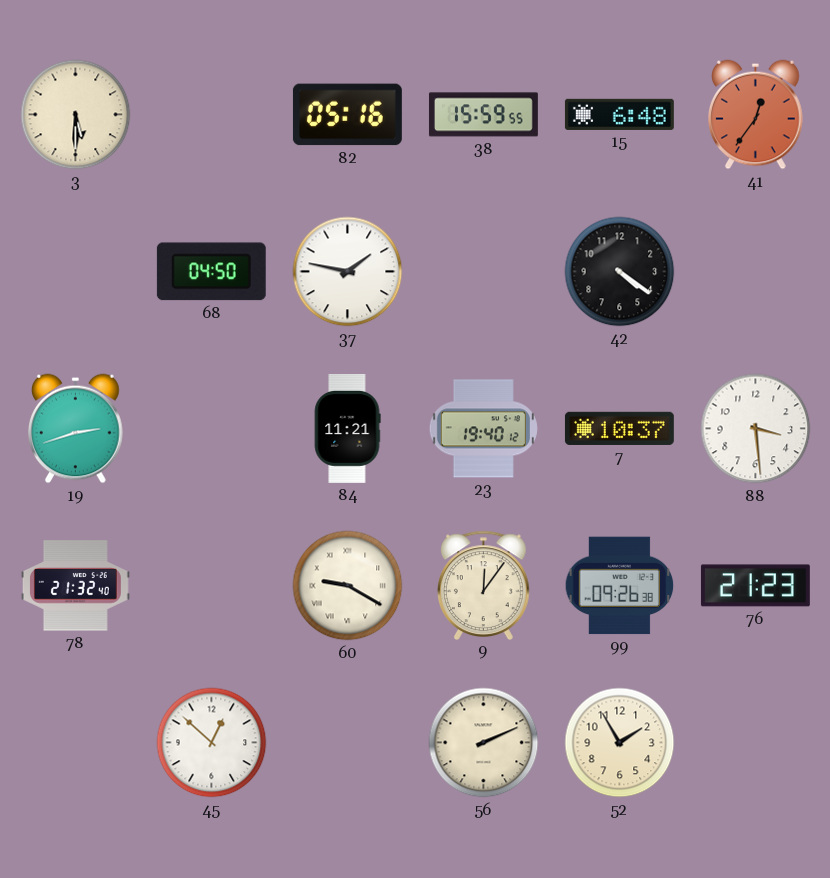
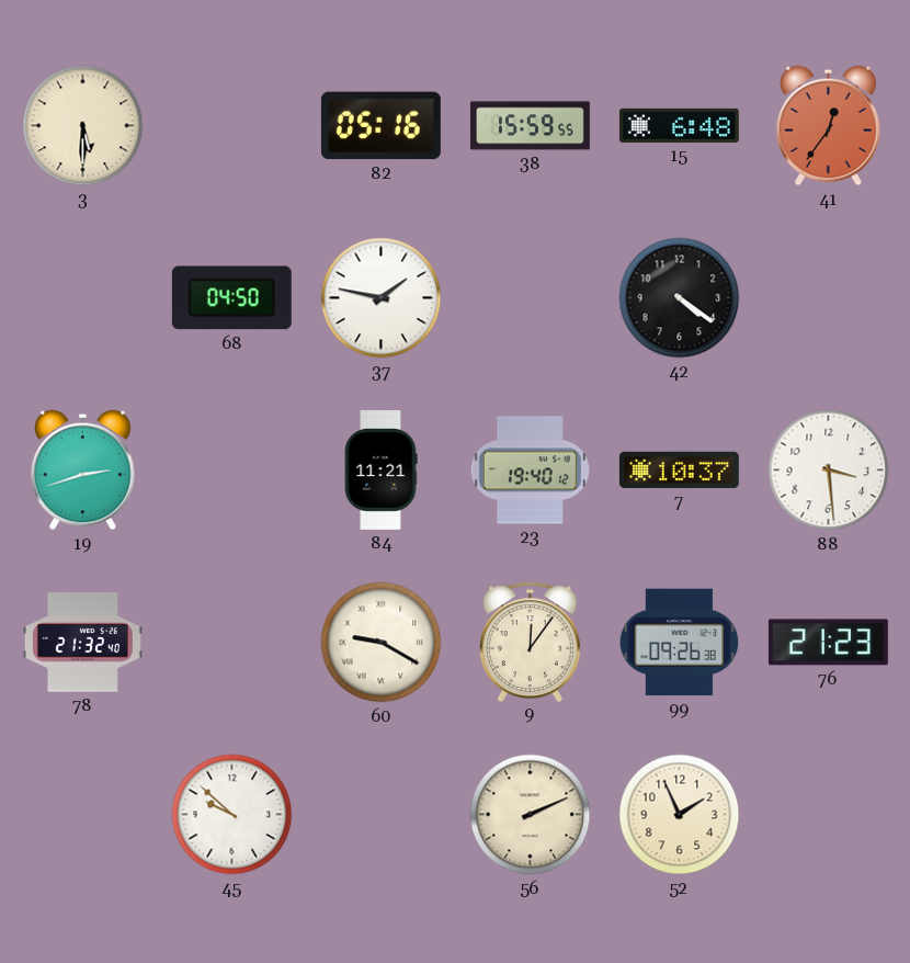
45: 12:52 -> 9:52
52: 1:55 -> 1:56
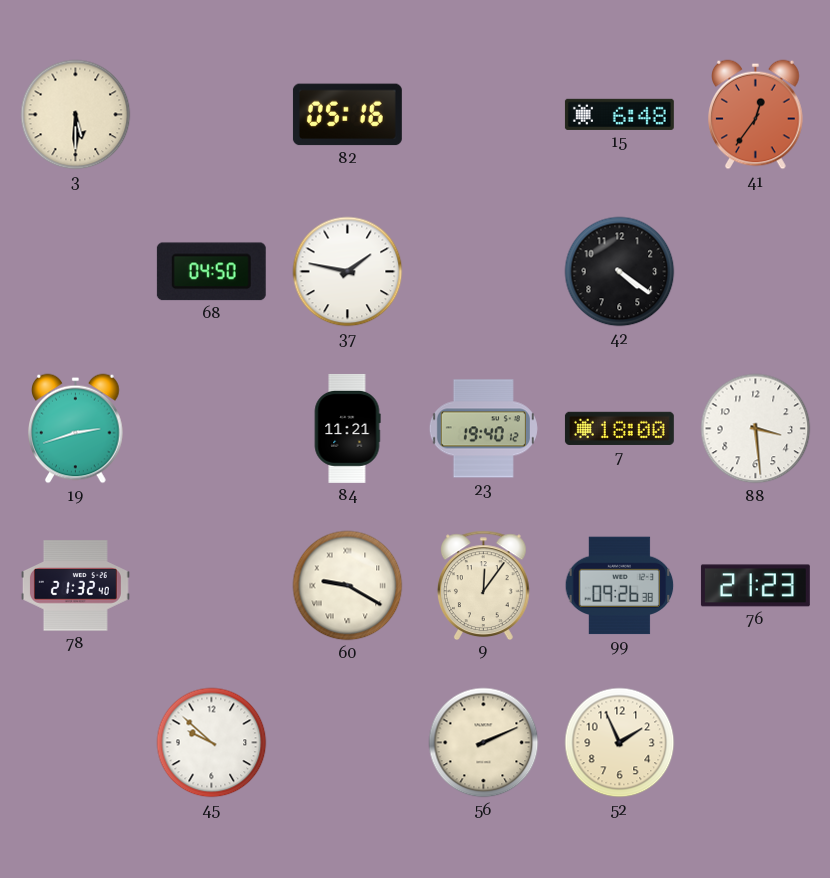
38: 15:59 -> none
7: 10:37 -> 18:00
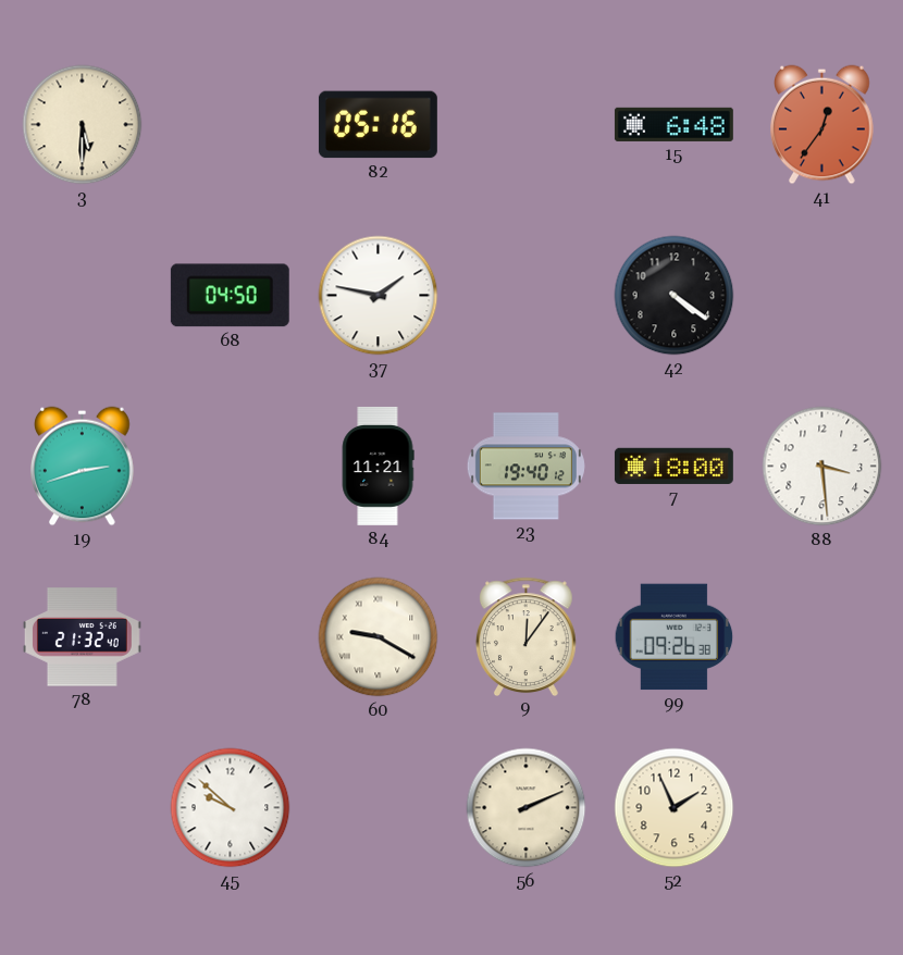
76: 21:23 -> none
